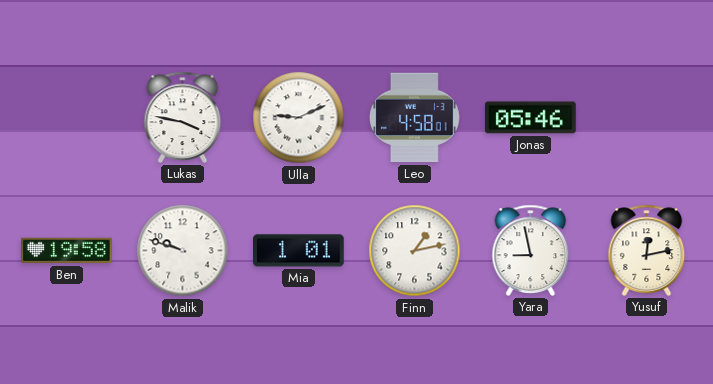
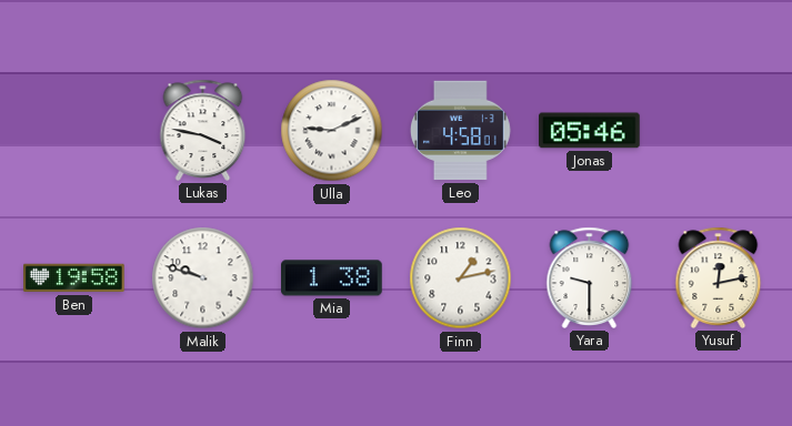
Mia: 1:01 -> 1:38
Yara: 8:58 -> 9:30
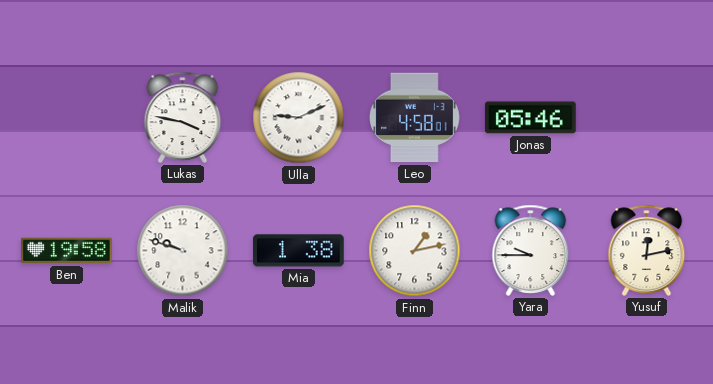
Yara: 9:30 -> 9:45
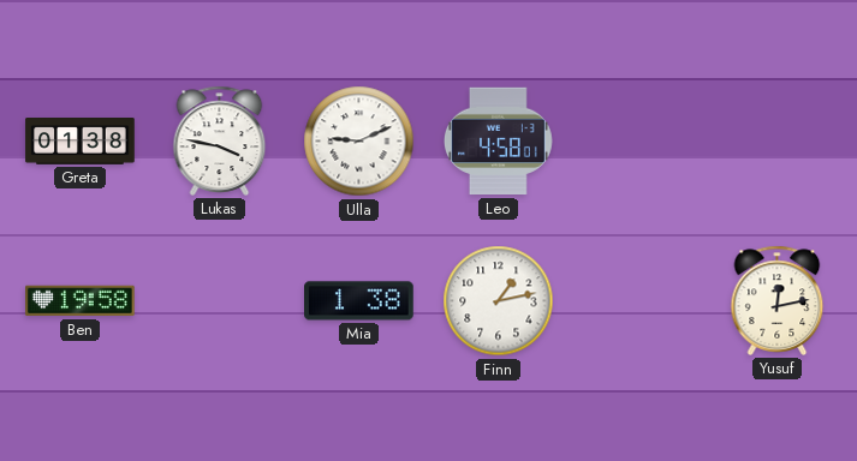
Greta: none -> 01:38
Jonas: 05:46 -> none
Malik: 9:48 -> none
Yara: 9:45 -> none
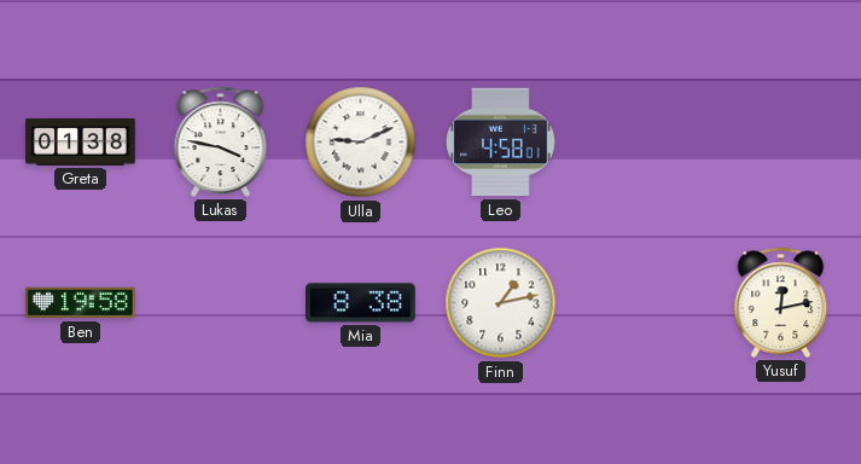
Mia: 1:38 -> 8:38
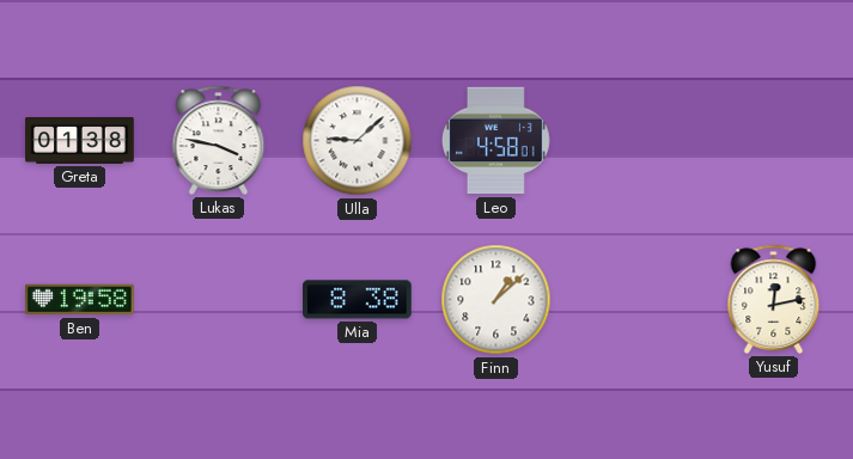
Ulla: 9:11 -> 9:08
Finn: 1:13 -> 1:08
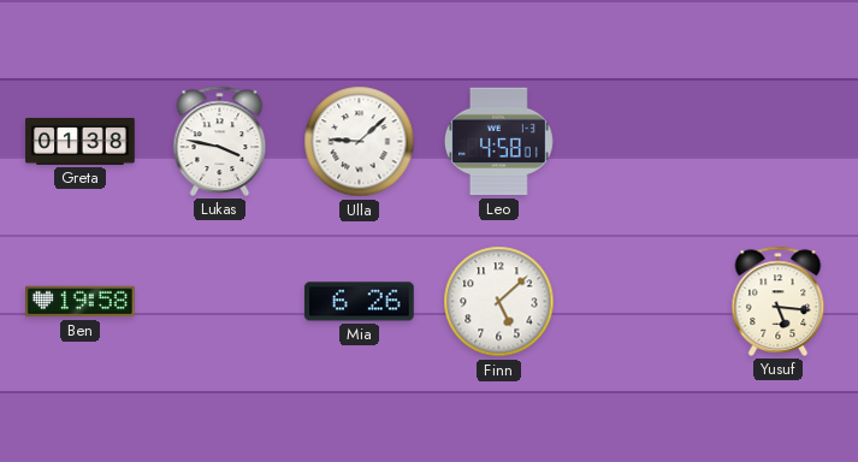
Mia: 8:38 -> 6:26
Finn: 1:08 -> 5:08
Yusuf: 12:13 -> 5:16
